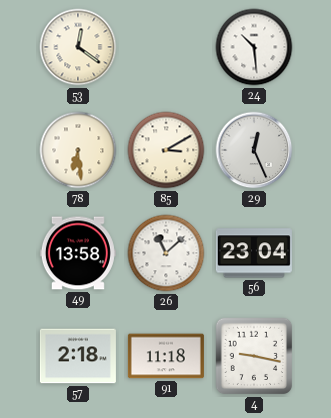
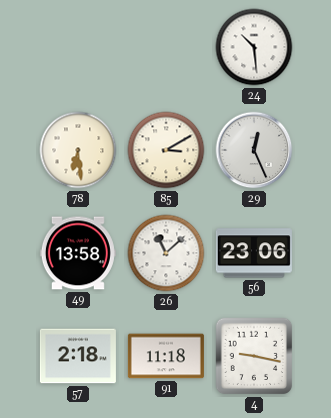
53: 12:21 -> none
56: 23:04 -> 23:06
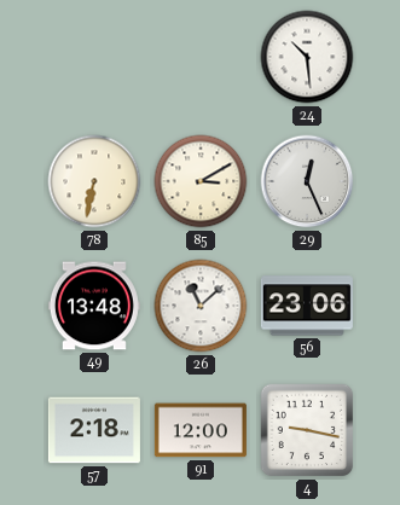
78: 6:29 -> 6:32
49: 13:58 -> 13:48
91: 11:18 -> 12:00
